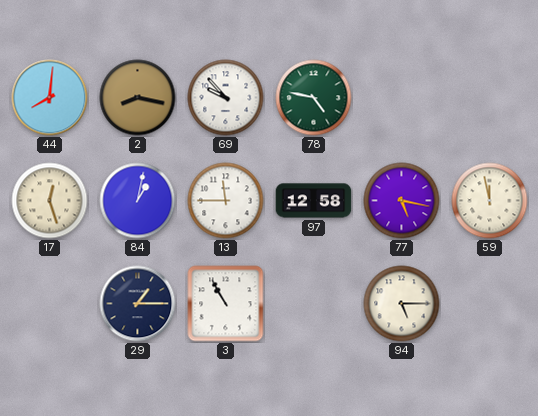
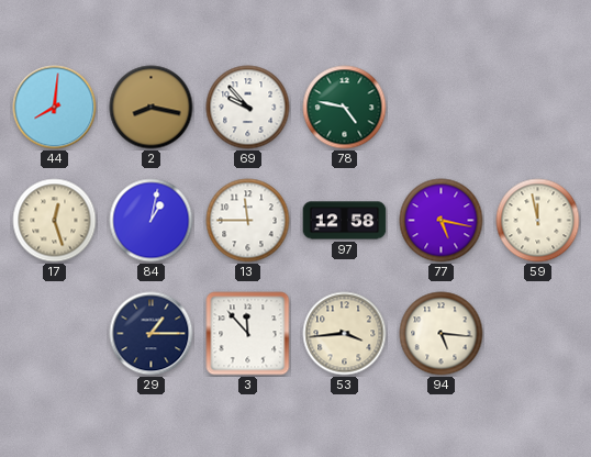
3: 10:55 -> 11:53
53: none -> 3:44
94: 5:15 -> 5:16
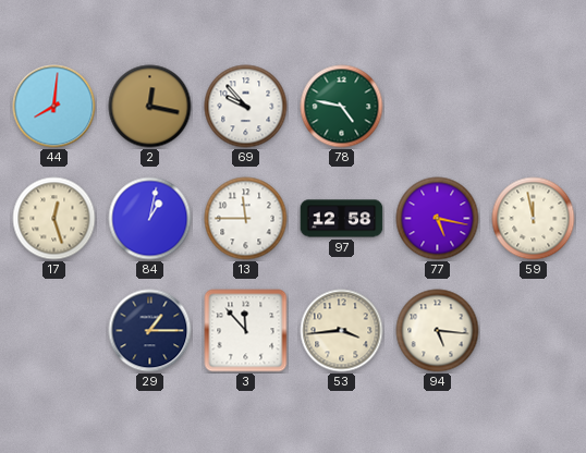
2: 8:17 -> 12:17
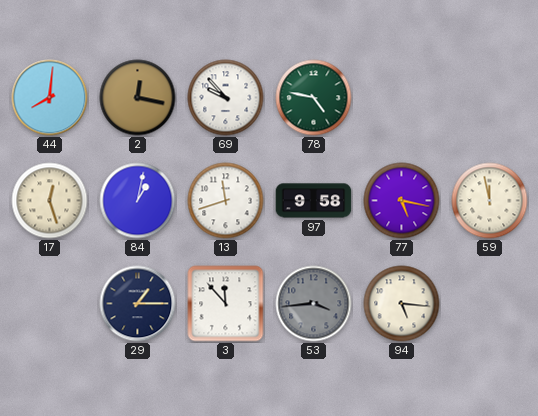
13: 11:45 -> 11:42
97: 12:58 -> 9:58
53 dial: cream -> grey
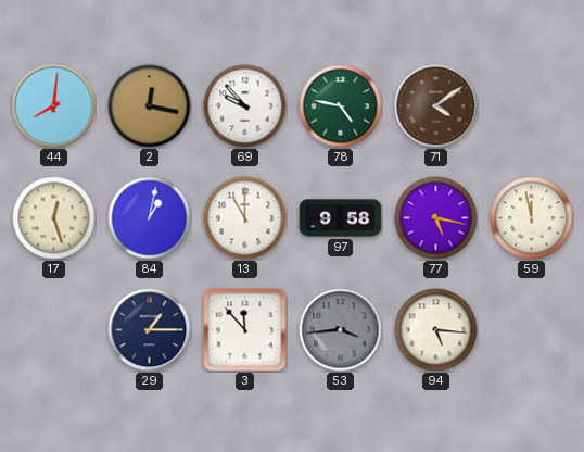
71: none -> 4:09
13: 11:42 -> 11:00
